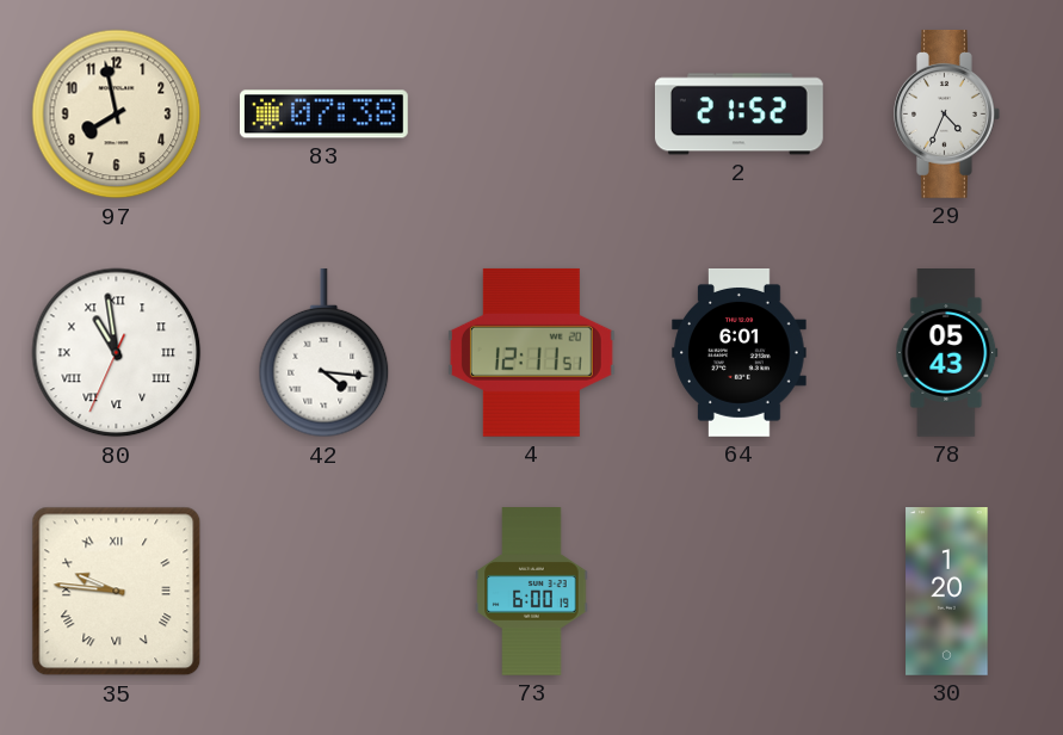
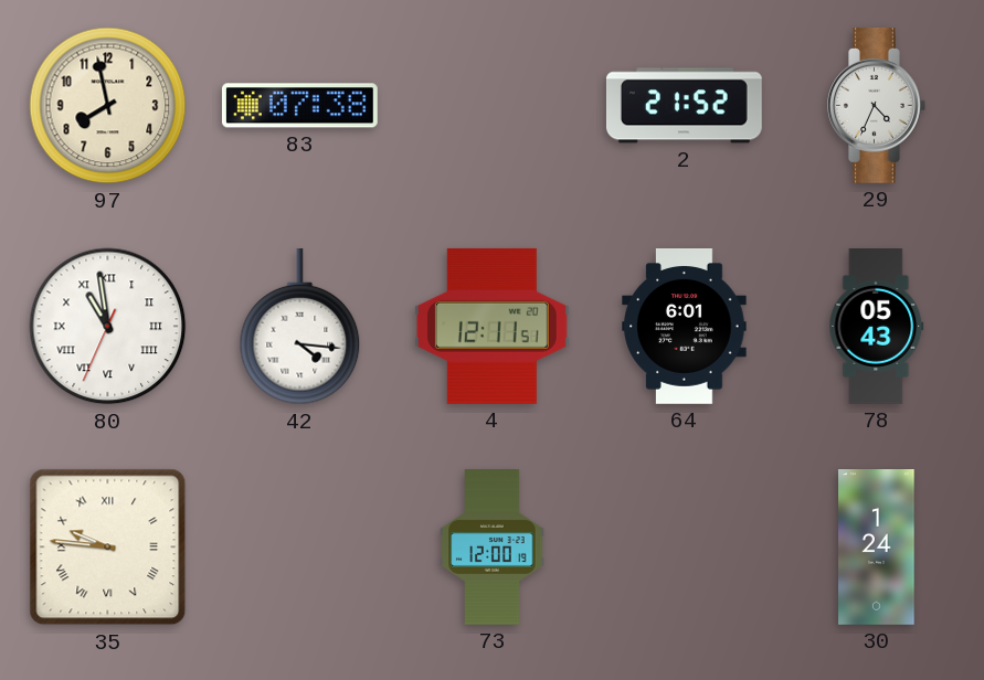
73: 6:00 -> 12:00
30: 1:20 -> 1:24
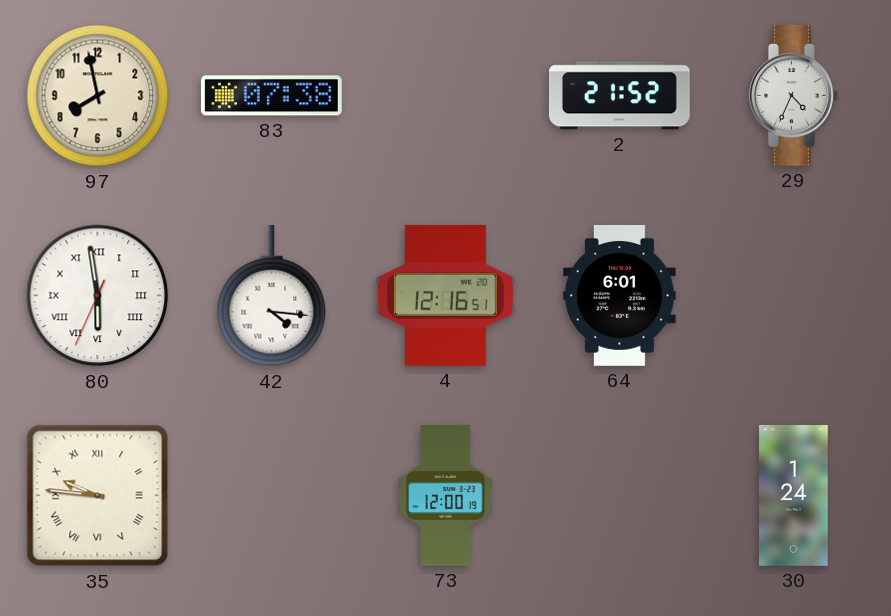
80: 10:58 -> 5:58
4: 12:11 -> 12:16
78: 05:43 -> none
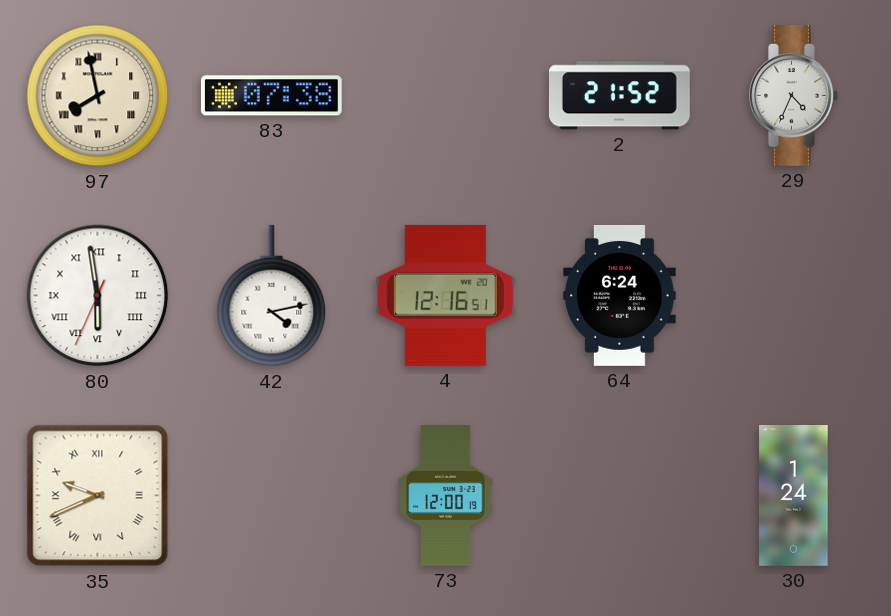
97 numerals: Arabic -> Roman
42: 4:16 -> 4:13
64: 6:01 -> 6:24
35: 9:46 -> 9:41
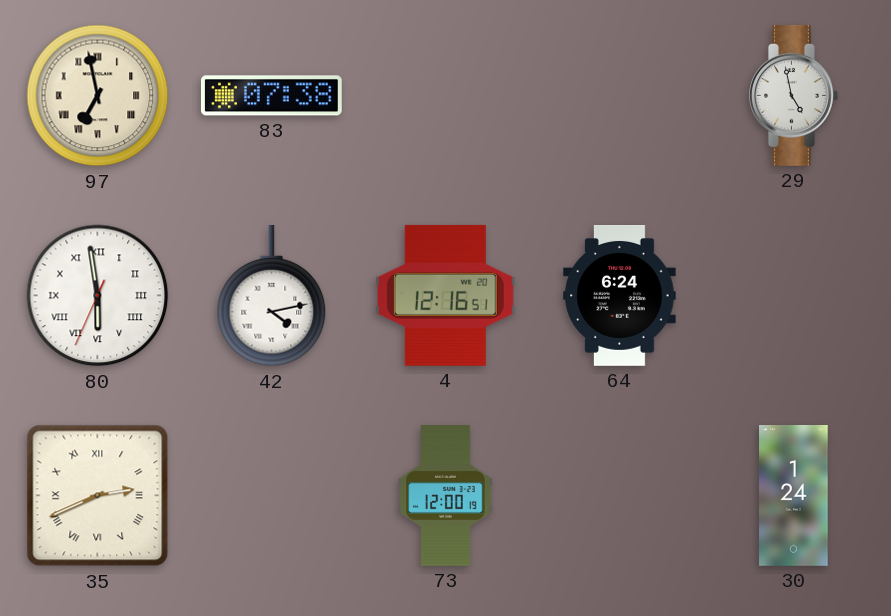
97: 7:58 -> 6:58
2: 21:52 -> none
29: 4:34 -> 4:58
35: 9:41 -> 2:41
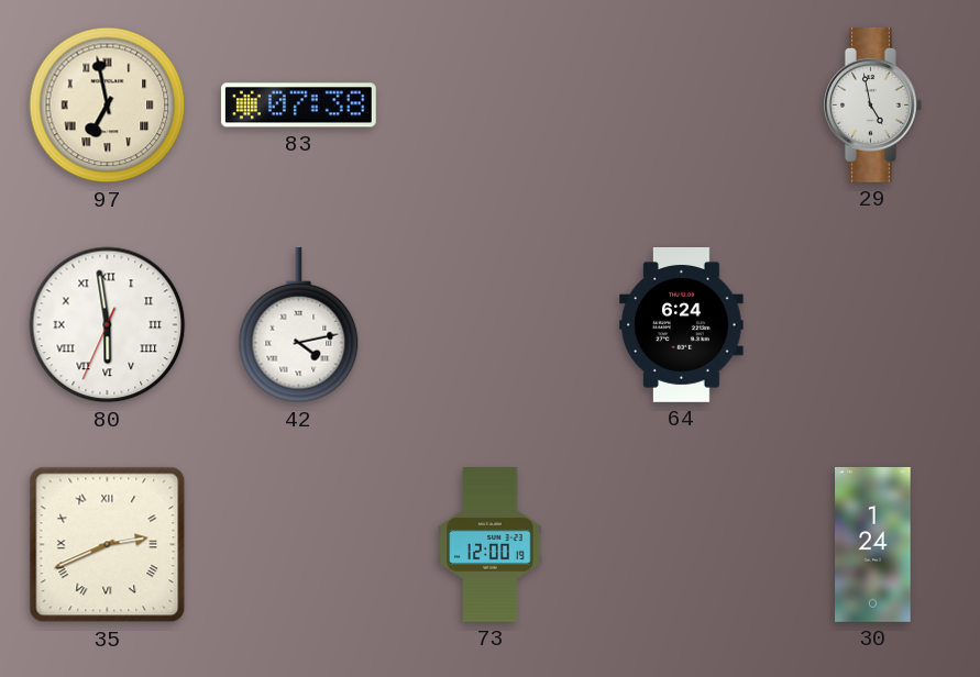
4: 12:16 -> none
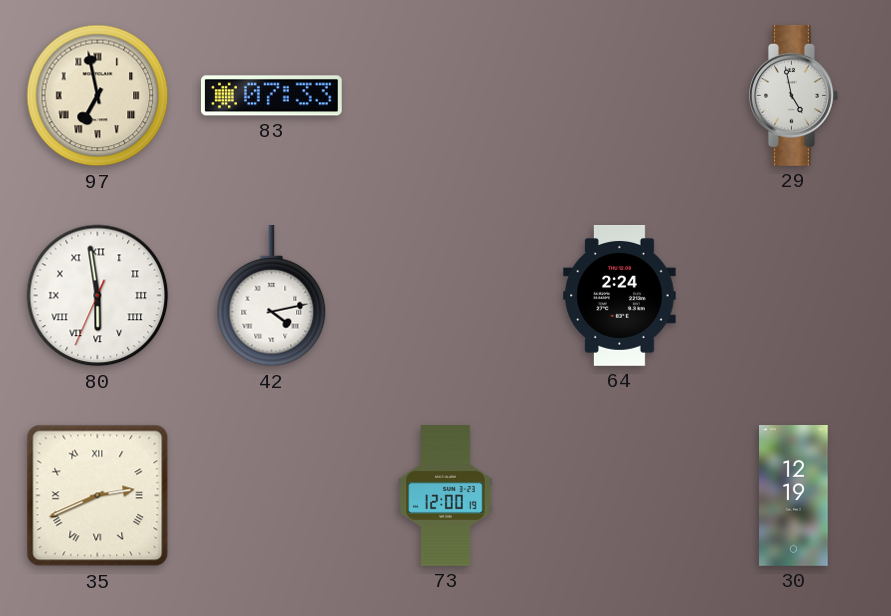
83: 07:38 -> 07:33
64: 6:24 -> 2:24
30: 1:24 -> 12:19
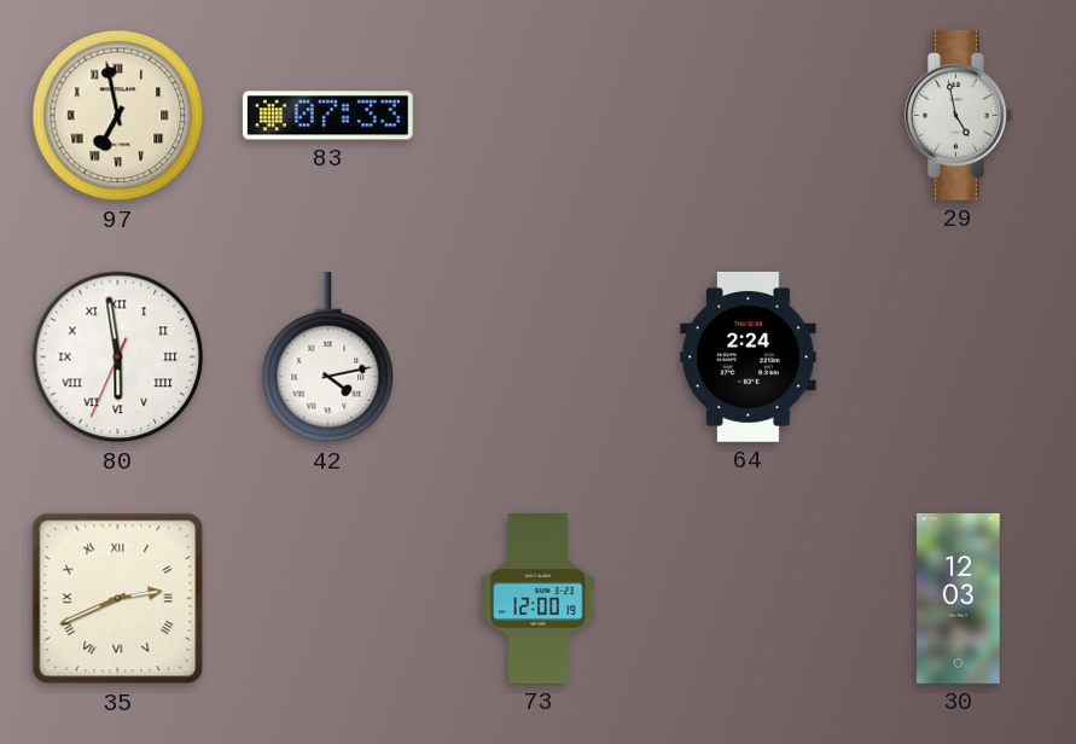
30: 12:19 -> 12:03
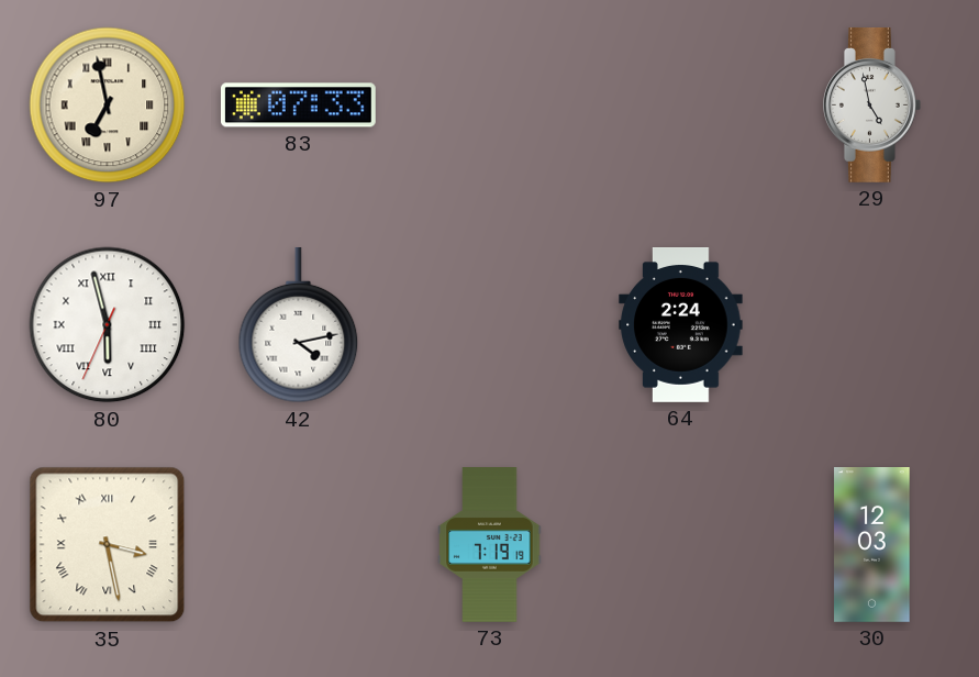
80: 5:58 -> 5:57
35: 2:41 -> 3:28
73: 12:00 -> 7:19
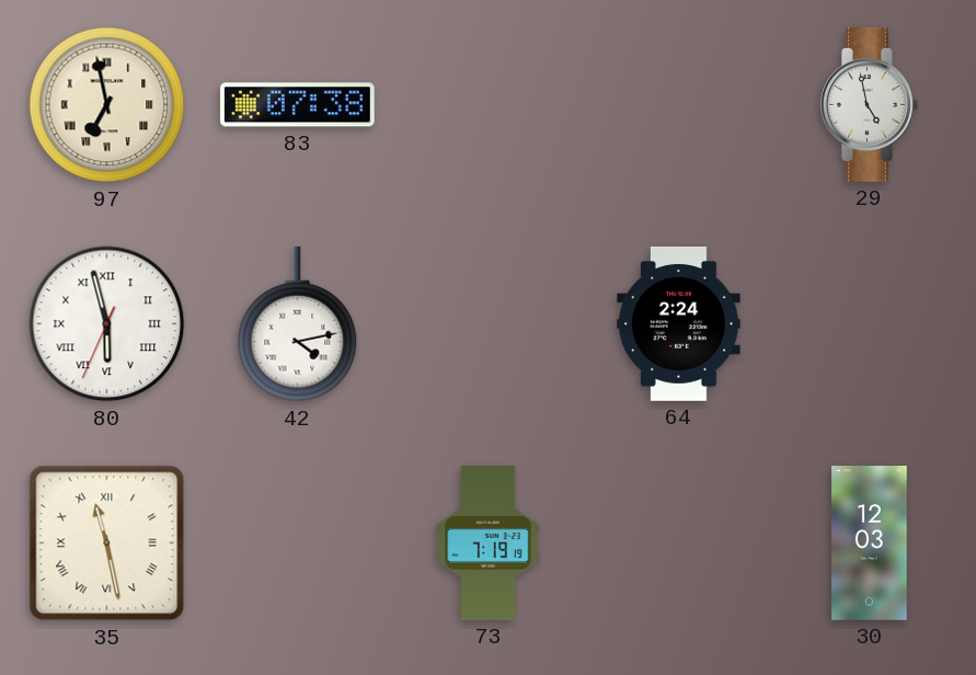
83: 07:33 -> 07:38
35: 3:28 -> 11:28
